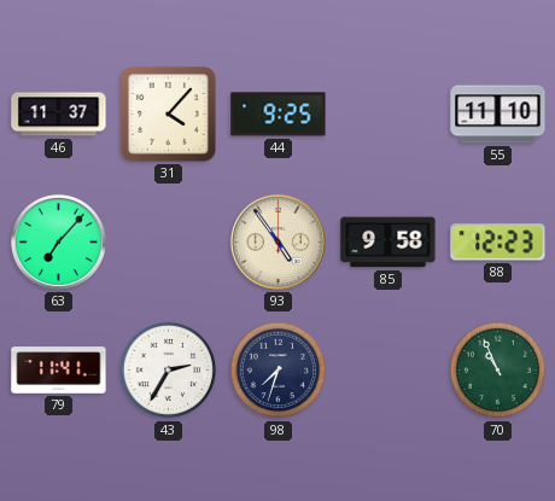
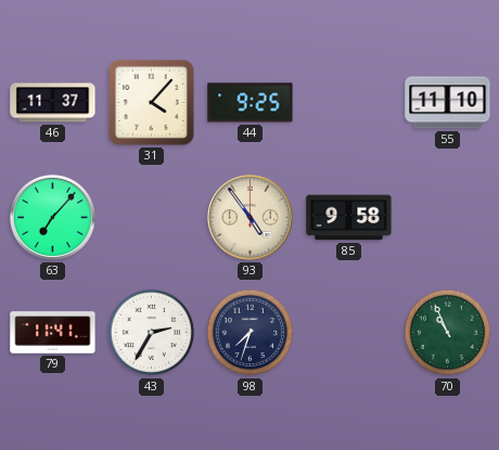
88: 12:23 -> none
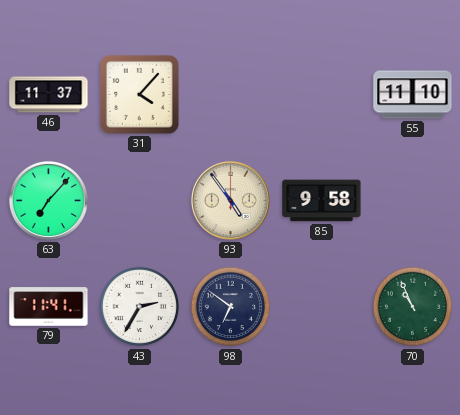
44: 9:25 -> none
98: 7:33 -> 6:51
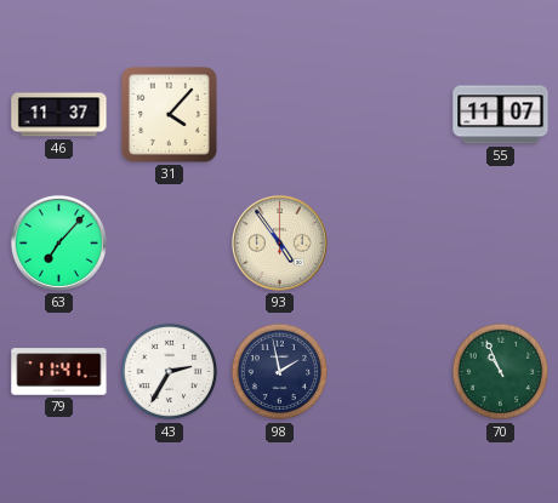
55: 11:10 -> 11:07
85: 9:58 -> none
98: 6:51 -> 1:58
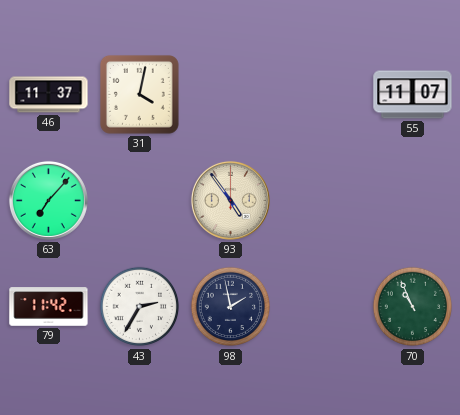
31: 4:07 -> 4:02
79: 11:41 -> 11:42
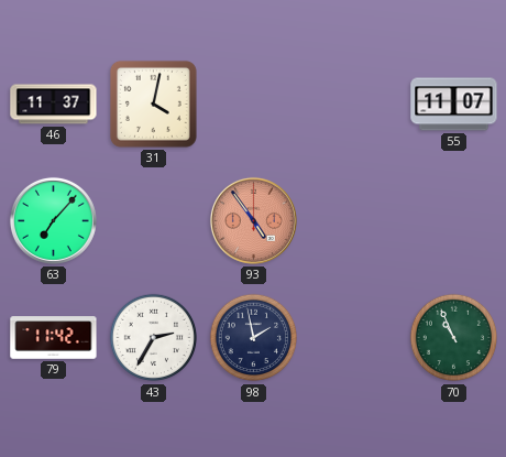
93 dial: cream -> salmon
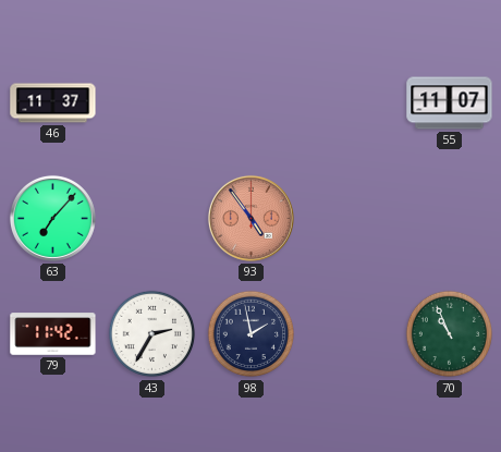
31: 4:02 -> none
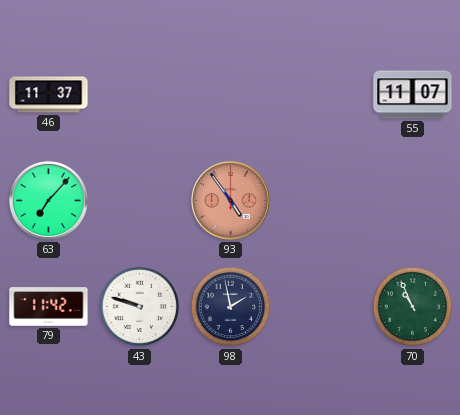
43: 2:35 -> 9:48
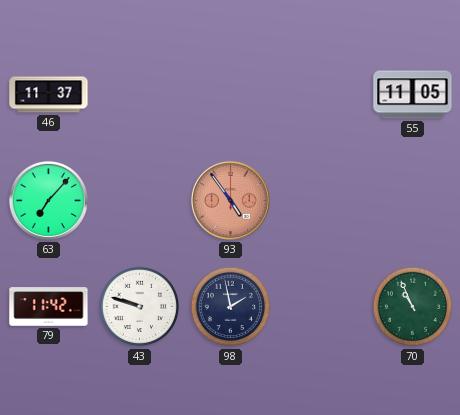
55: 11:07 -> 11:05
